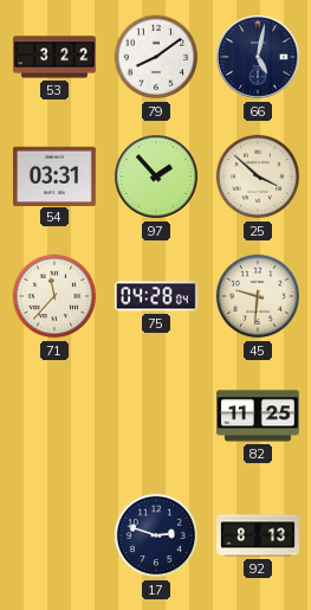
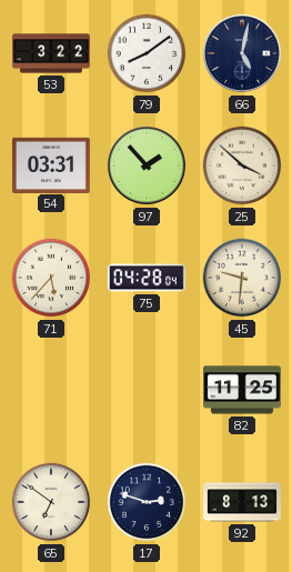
71: 11:37 -> 5:37
65: none -> 6:51
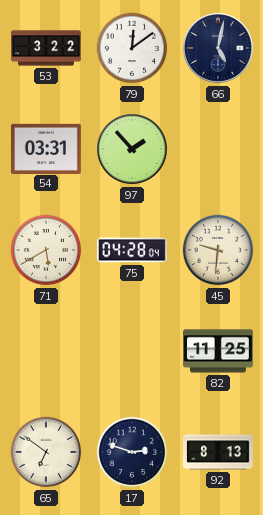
79: 8:09 -> 12:09
25: 3:52 -> none
71: 5:37 -> 5:40
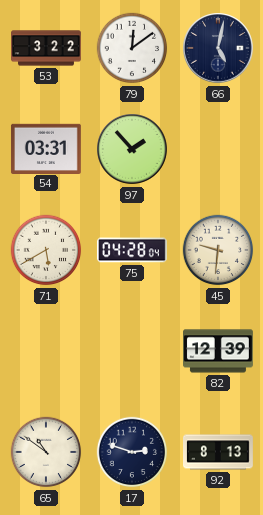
82: 11:25 -> 12:39
65: 6:51 -> 10:51
